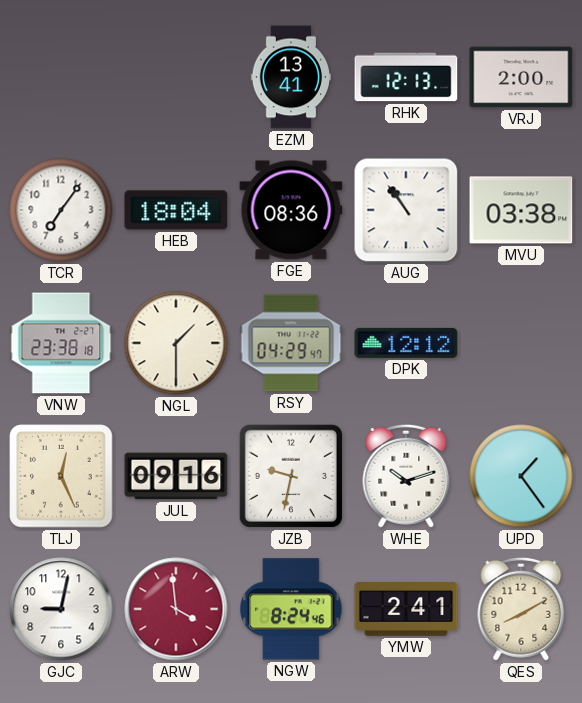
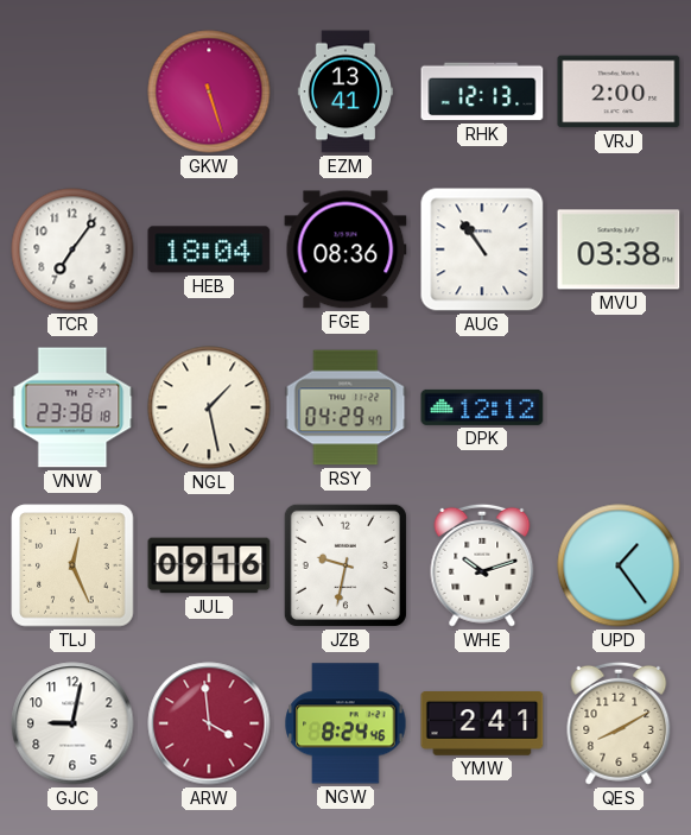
GKW: none -> 5:27
NGL: 1:30 -> 1:28
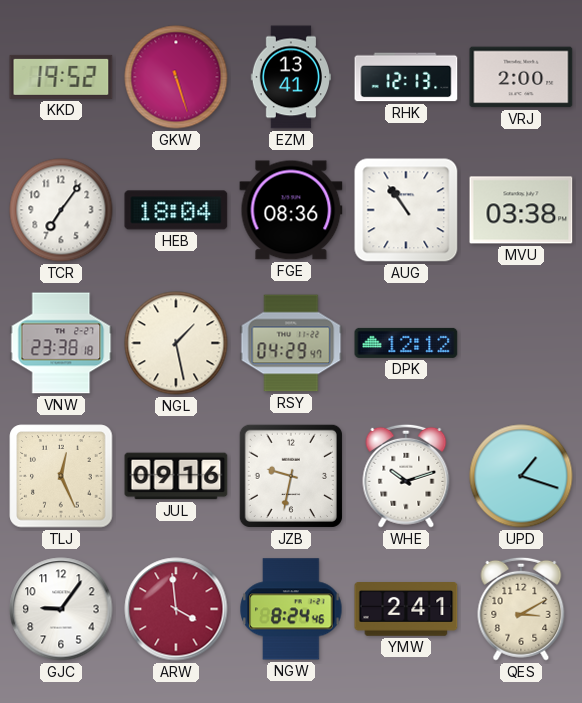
KKD: none -> 19:52
UPD: 1:24 -> 1:18
GJC: 9:02 -> 9:06
QES: 8:10 -> 3:10
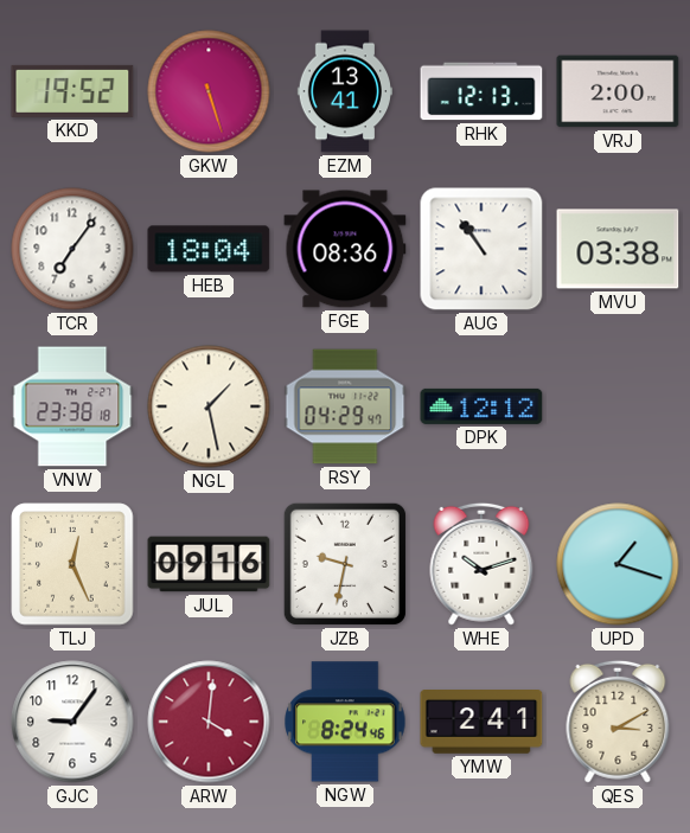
ARW: 3:59 -> 4:01
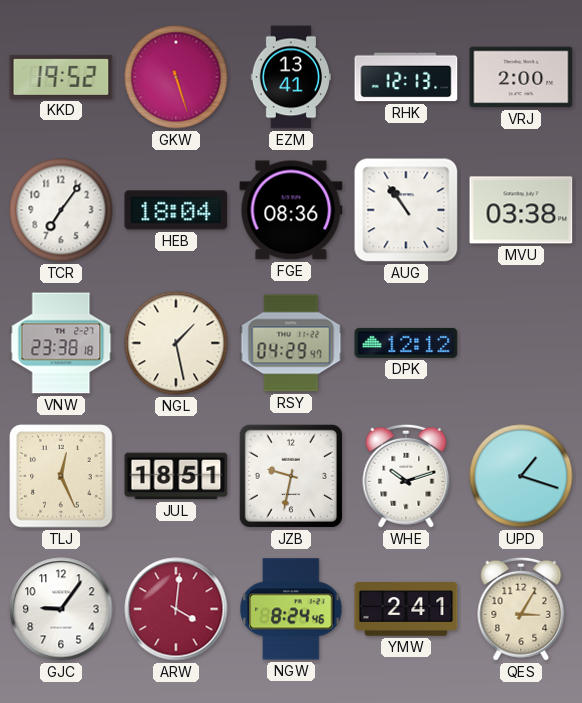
JUL: 09:16 -> 18:51
QES: 3:10 -> 3:05
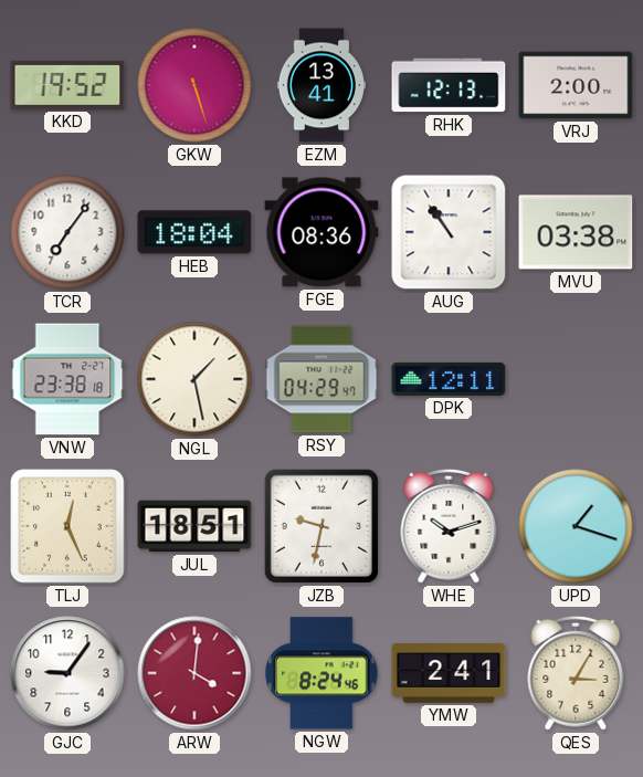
DPK: 12:12 -> 12:11
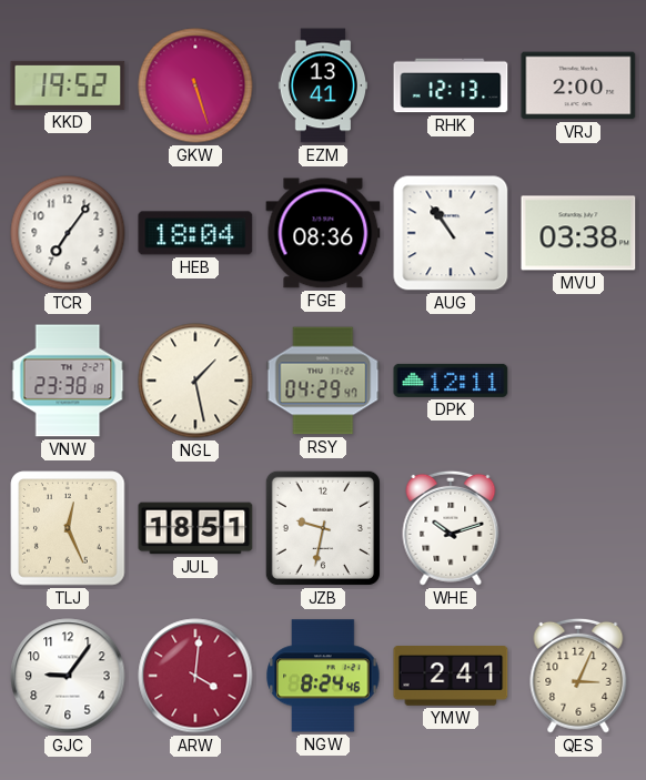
UPD: 1:18 -> none
QES: 3:05 -> 3:04
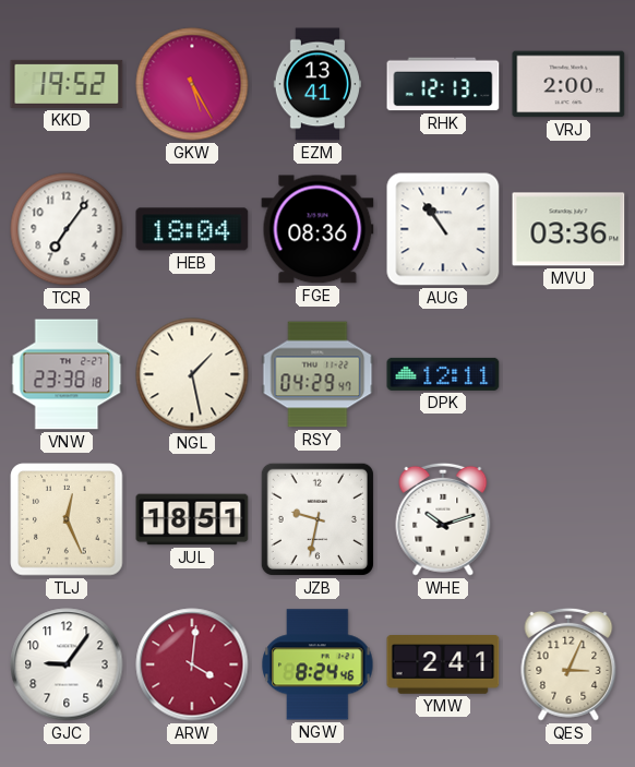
GKW: 5:27 -> 5:25
MVU: 03:38 -> 03:36
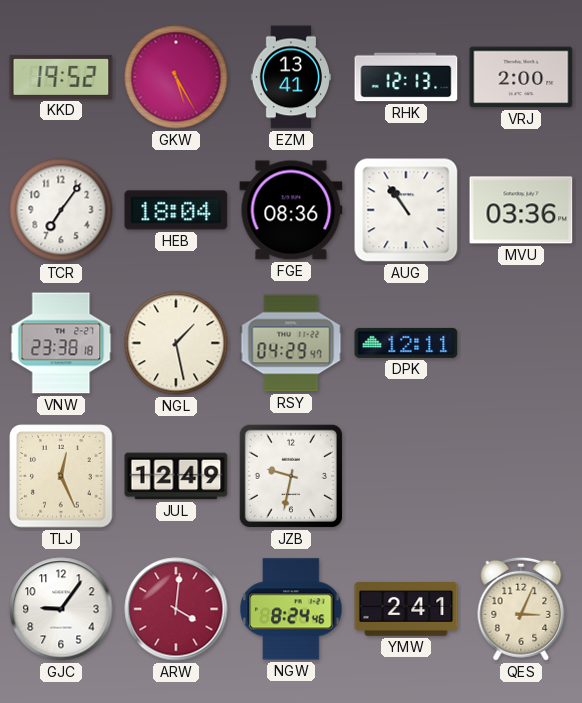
JUL: 18:51 -> 12:49
WHE: 10:12 -> none
